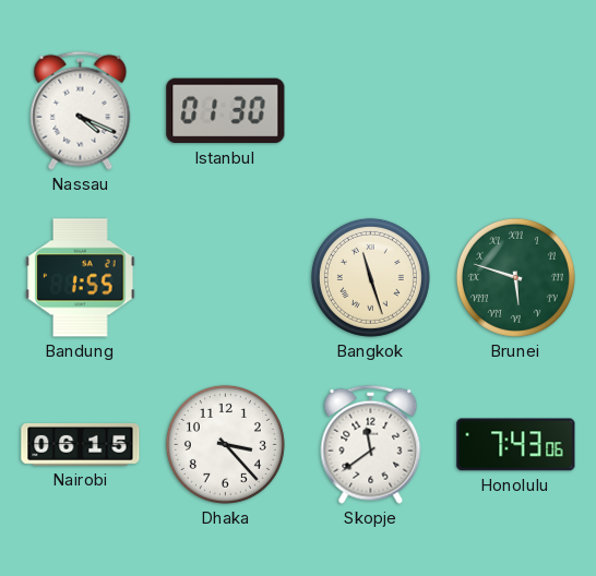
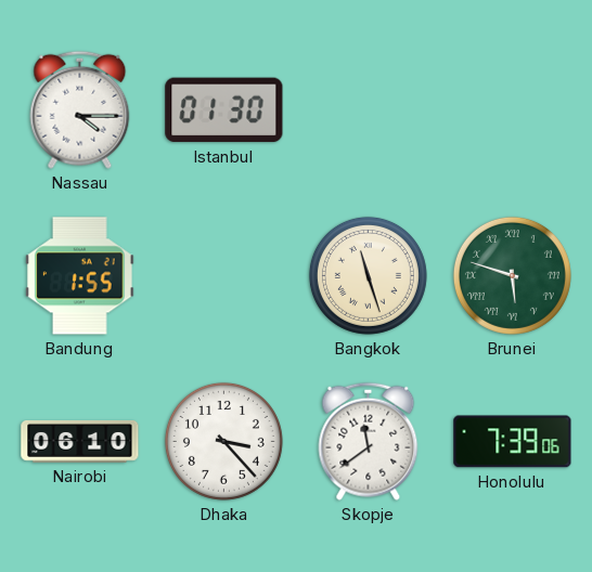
Nassau: 4:19 -> 4:15
Nairobi: 06:15 -> 06:10
Honolulu: 7:43 -> 7:39
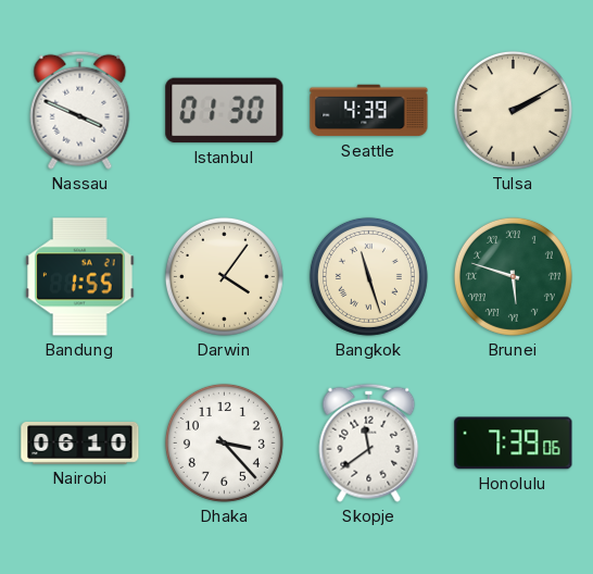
Nassau: 4:15 -> 3:49
Seattle: none -> 4:39
Tulsa: none -> 2:10
Darwin: none -> 4:06
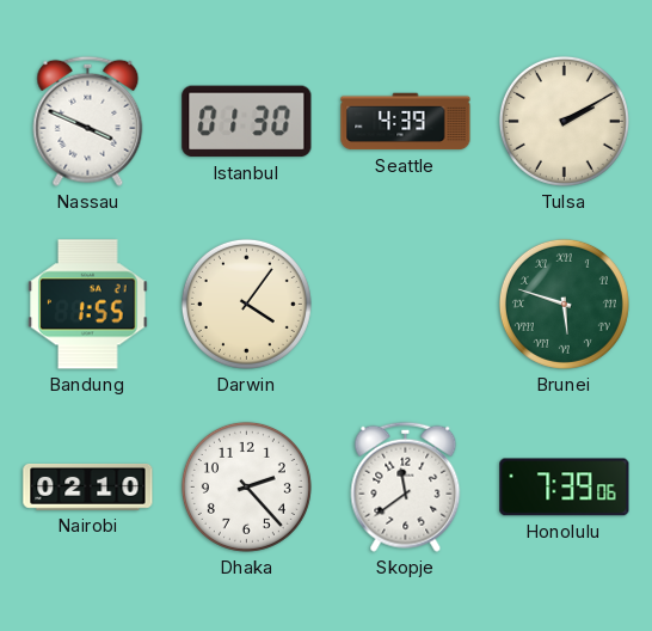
Bangkok: 11:27 -> none
Nairobi: 06:10 -> 02:10
Dhaka: 3:23 -> 2:23
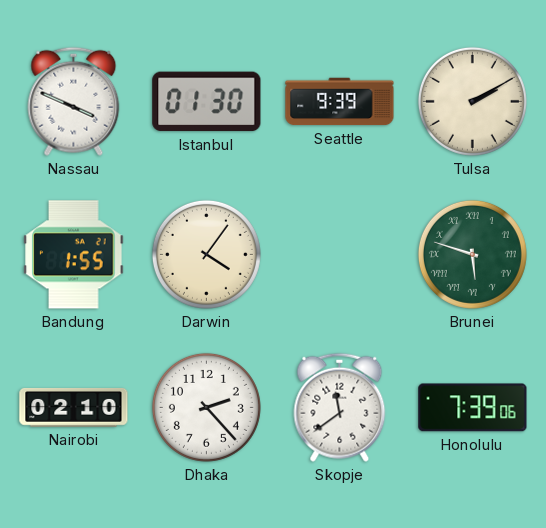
Seattle: 4:39 -> 9:39
